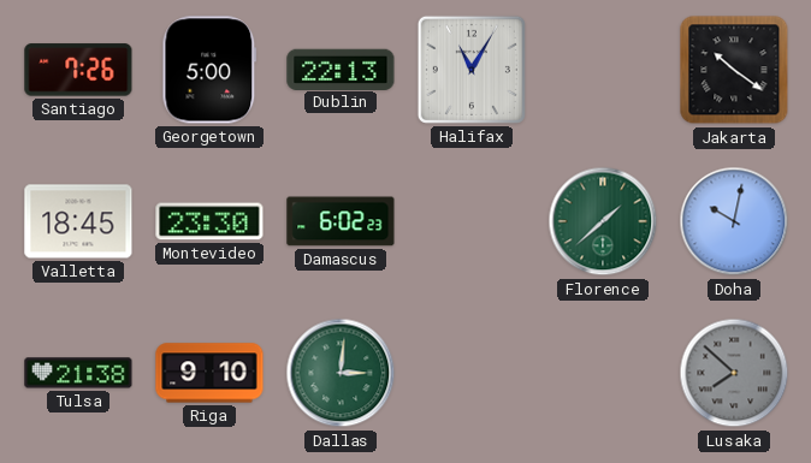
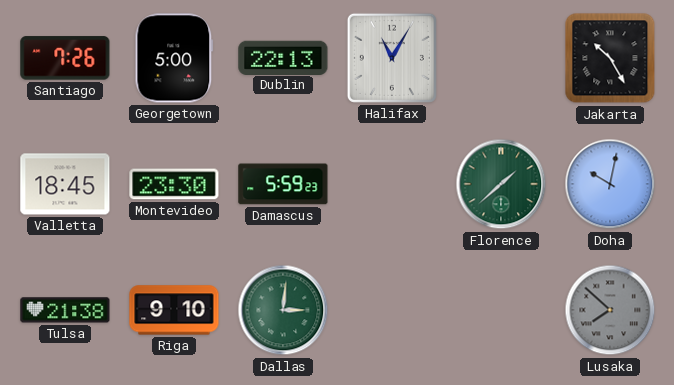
Jakarta: 10:21 -> 10:25
Damascus: 6:02 -> 5:59
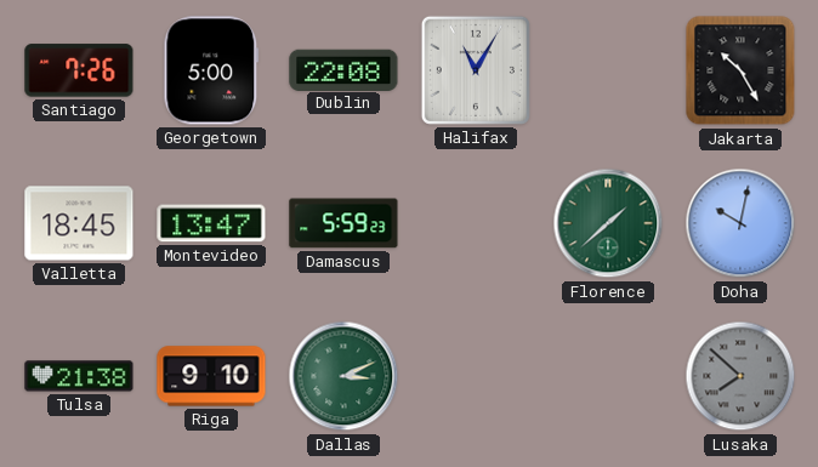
Dublin: 22:13 -> 22:08
Montevideo: 23:30 -> 13:47
Dallas: 3:01 -> 3:11
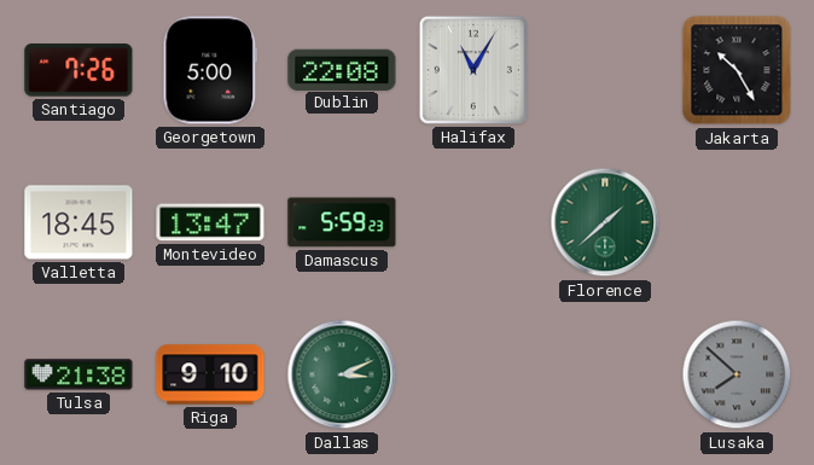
Doha: 10:02 -> none
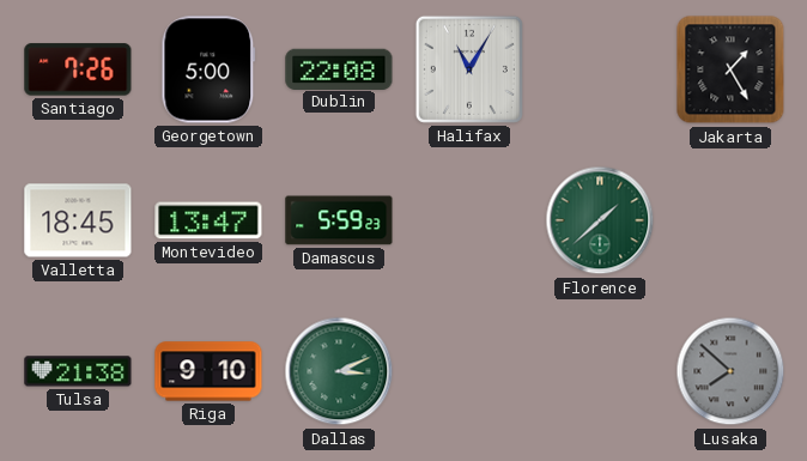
Jakarta: 10:25 -> 1:25
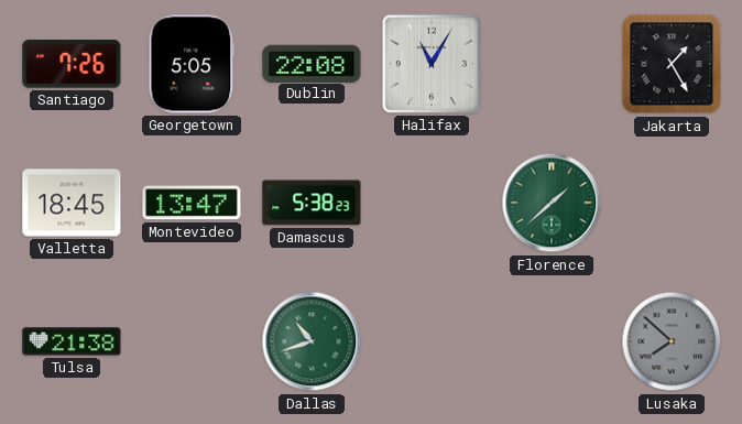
Georgetown: 5:00 -> 5:05
Damascus: 5:59 -> 5:38
Riga: 9:10 -> none
Dallas: 3:11 -> 10:42
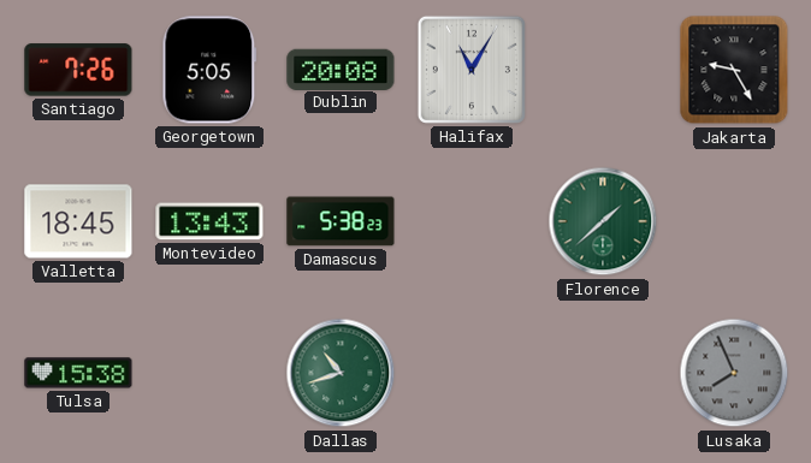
Dublin: 22:08 -> 20:08
Jakarta: 1:25 -> 9:25
Montevideo: 13:47 -> 13:43
Tulsa: 21:38 -> 15:38
Lusaka: 7:52 -> 7:56
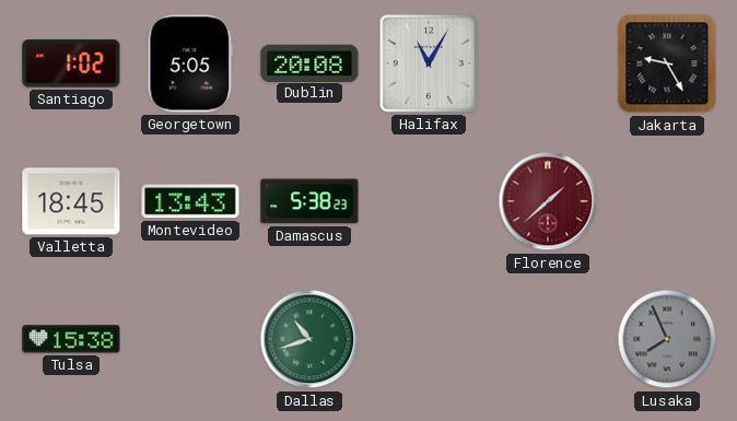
Santiago: 7:26 -> 1:02
Florence dial: green -> burgundy
